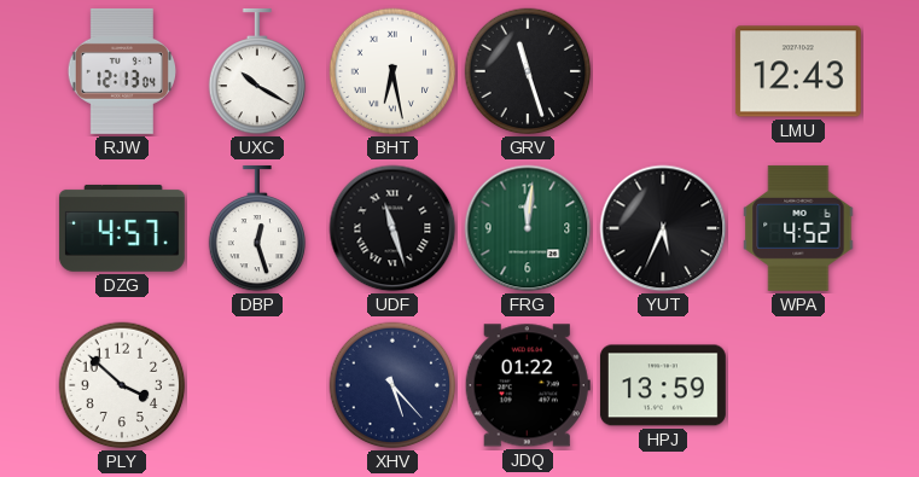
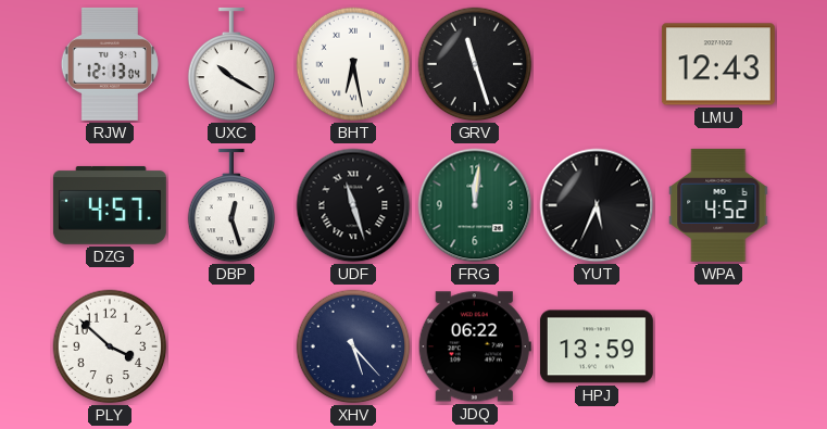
JDQ: 01:22 -> 06:22
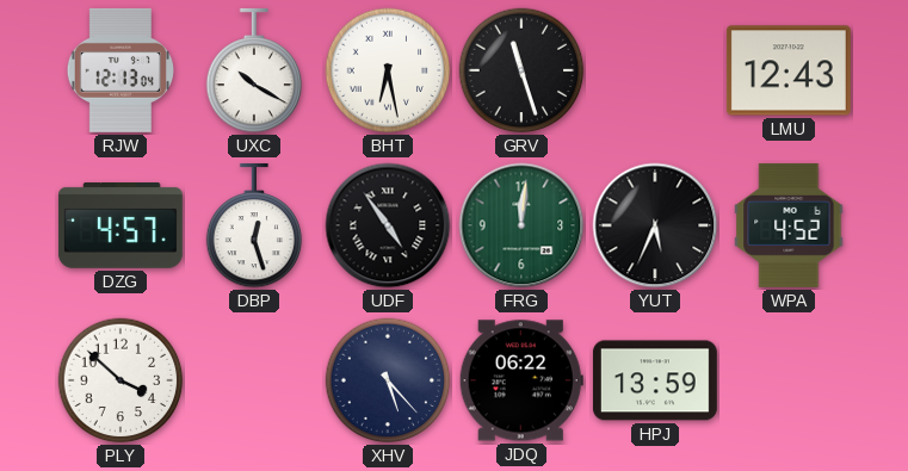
UDF: 11:27 -> 4:54
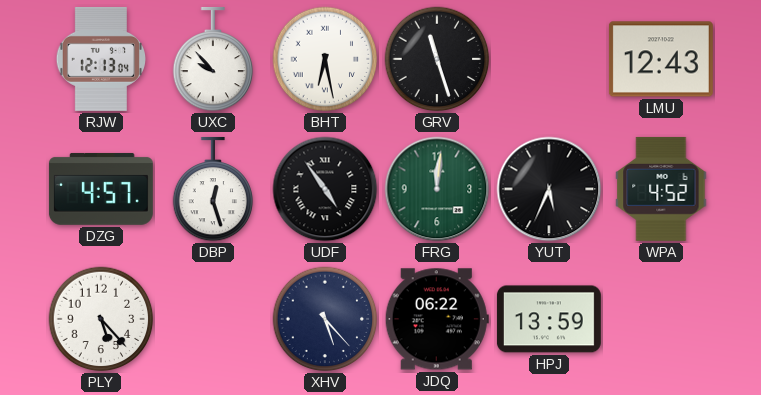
UXC: 10:20 -> 9:53
PLY: 3:52 -> 5:23
